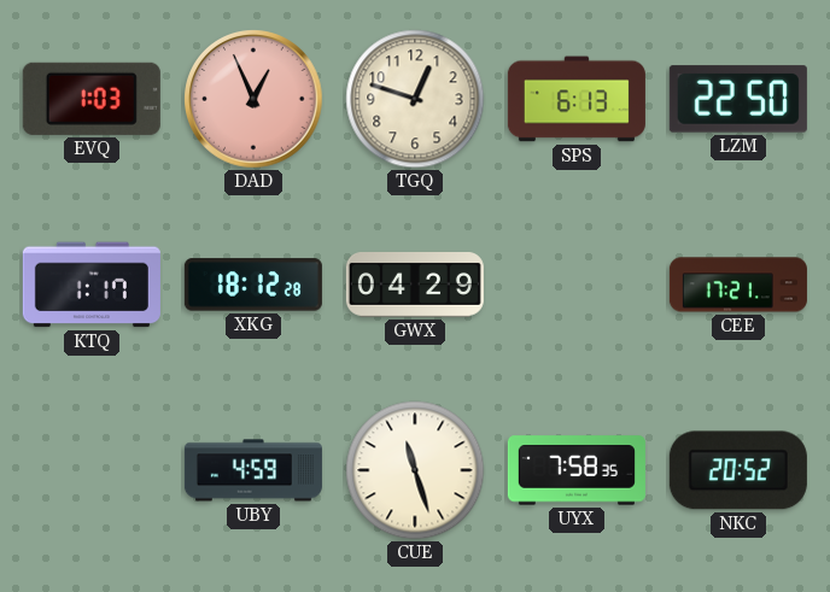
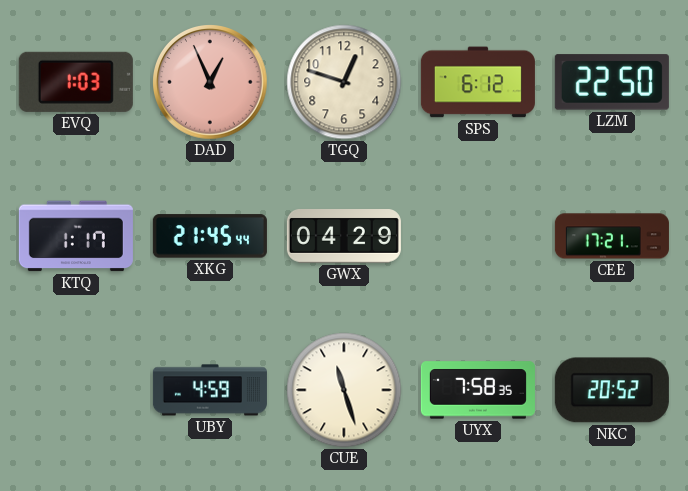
SPS: 6:13 -> 6:12
XKG: 18:12 -> 21:45
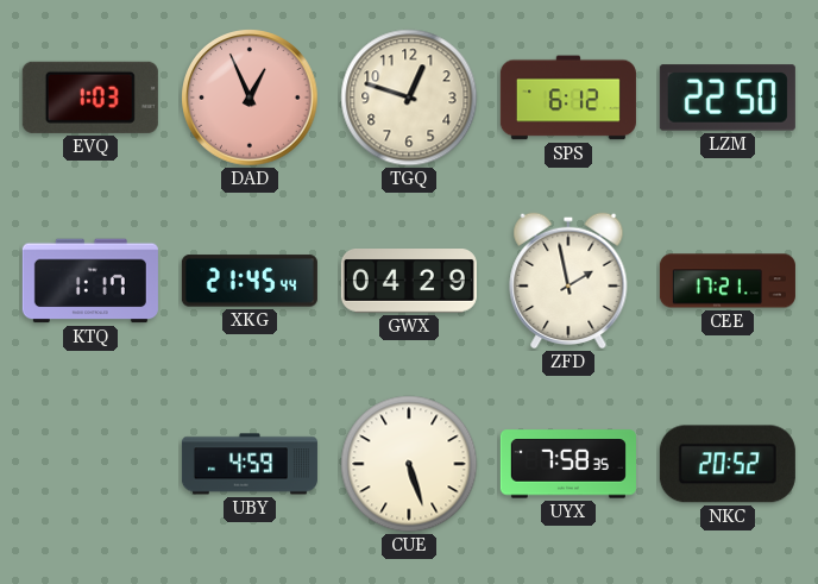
ZFD: none -> 1:58
CUE: 11:27 -> 5:27
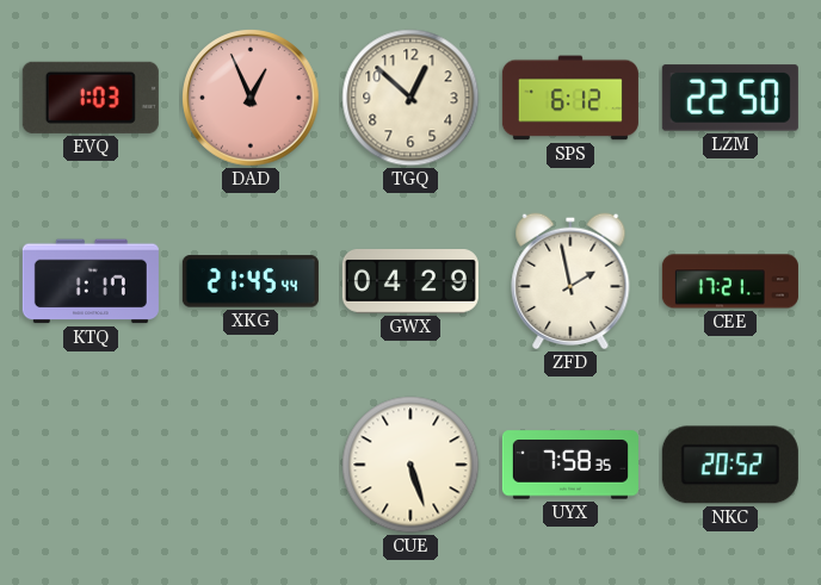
TGQ: 12:48 -> 12:52
UBY: 4:59 -> none
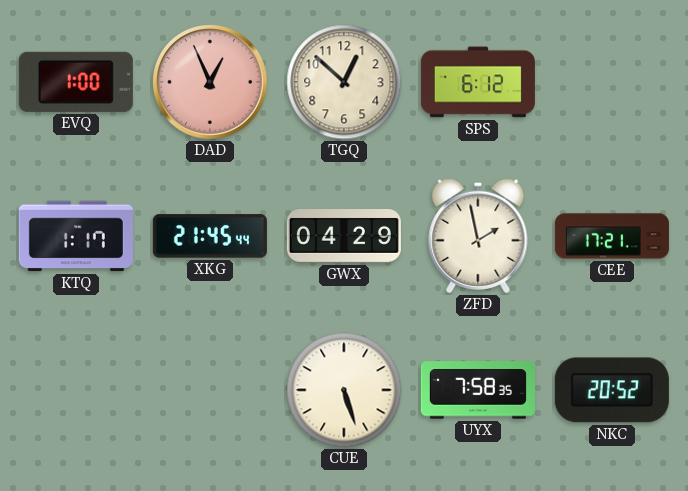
EVQ: 1:03 -> 1:00
LZM: 22:50 -> none
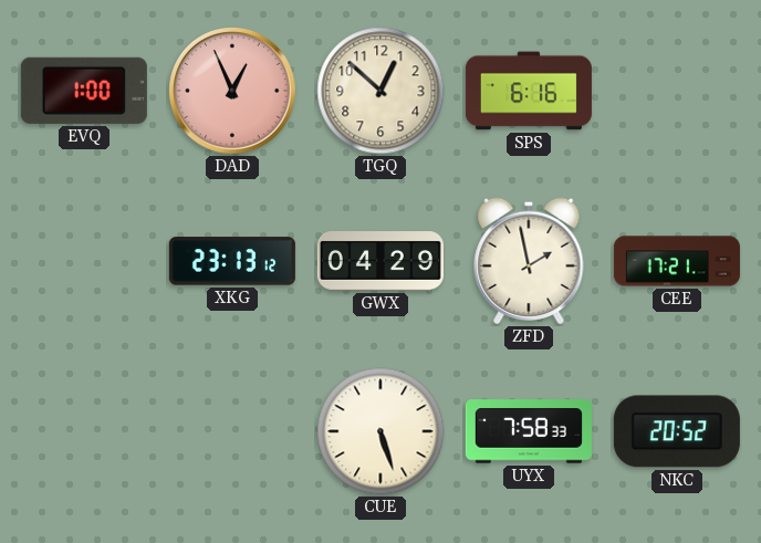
SPS: 6:12 -> 6:16
KTQ: 1:17 -> none
XKG: 21:45 -> 23:13
UYX: 7:58:35 -> 7:58:33
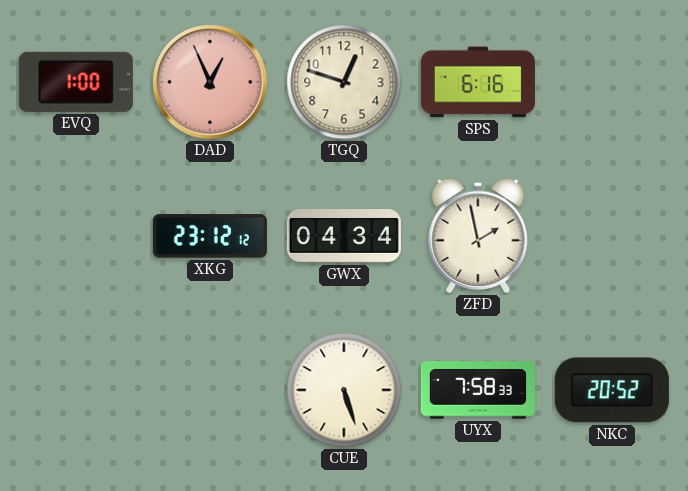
TGQ: 12:52 -> 12:48
XKG: 23:13 -> 23:12
GWX: 04:29 -> 04:34
CEE: 17:21 -> none
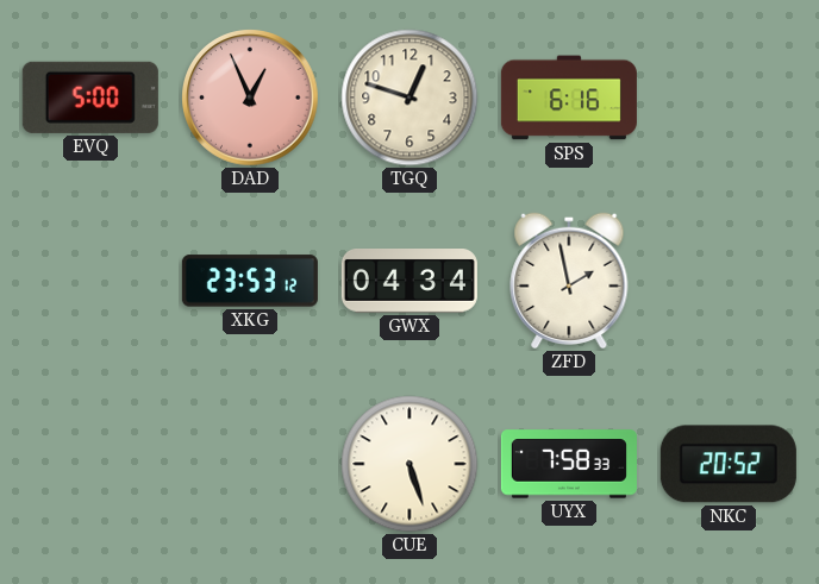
EVQ: 1:00 -> 5:00
XKG: 23:12 -> 23:53
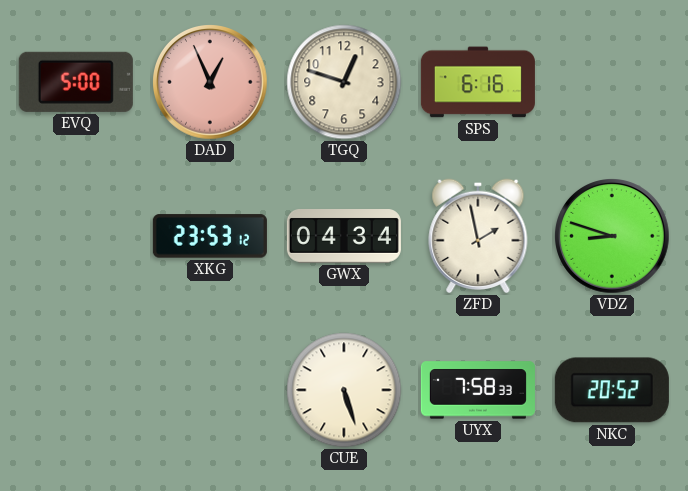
VDZ: none -> 8:48
